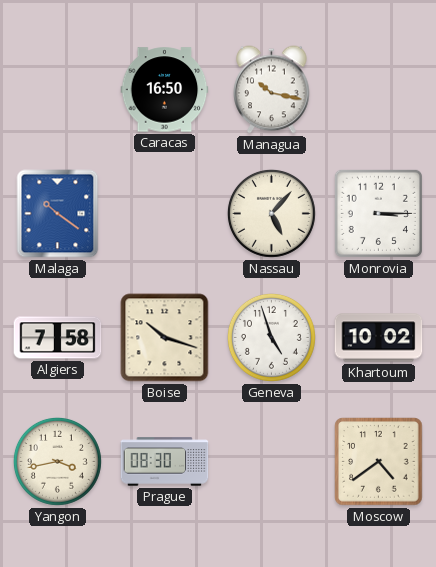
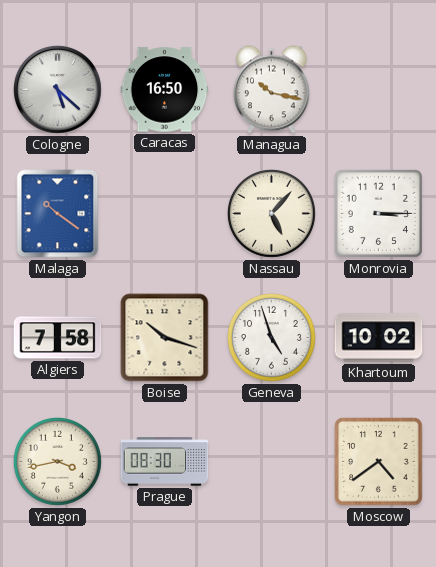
Cologne: none -> 5:22
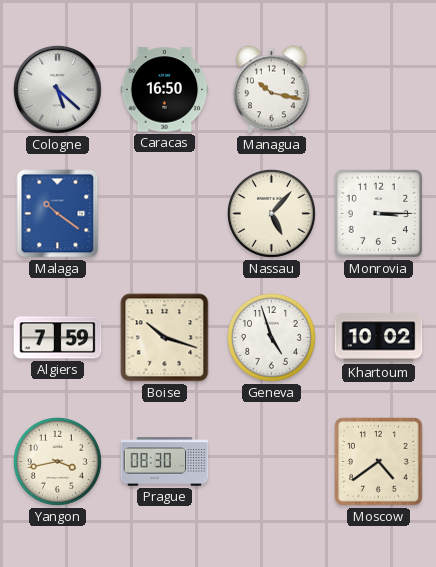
Algiers: 7:58 -> 7:59
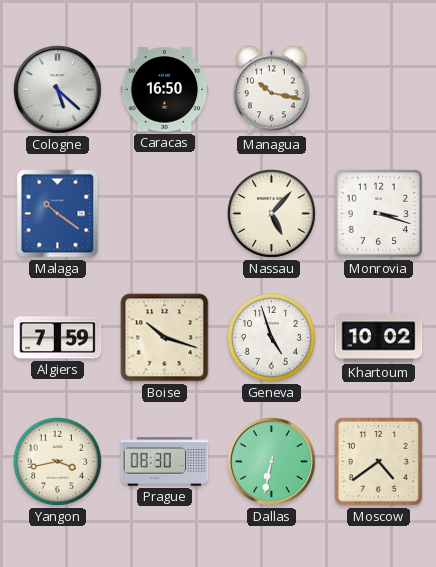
Monrovia: 3:15 -> 3:18
Dallas: none -> 6:32
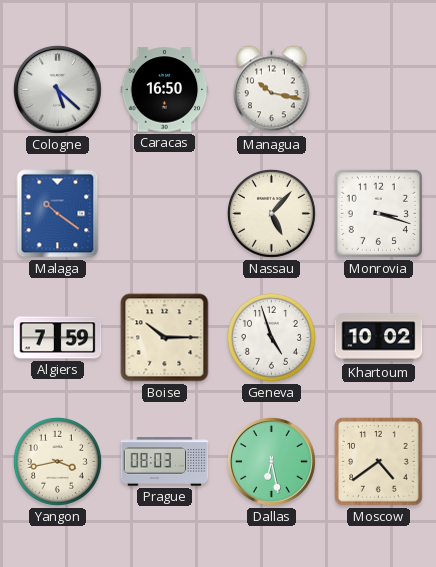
Boise: 10:18 -> 10:15
Prague: 08:30 -> 08:03
Dallas: 6:32 -> 6:28
